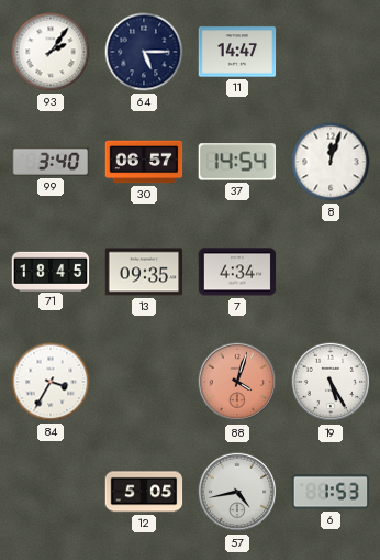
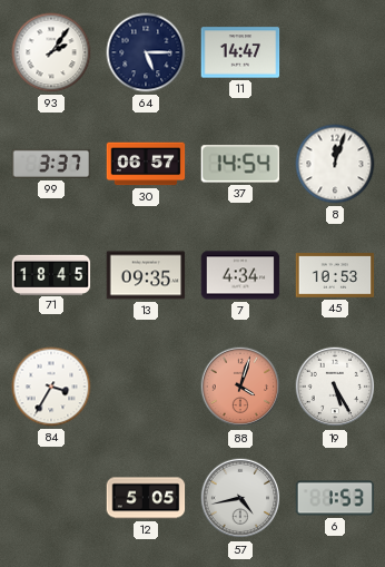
99: 3:40 -> 3:37
45: none -> 10:53
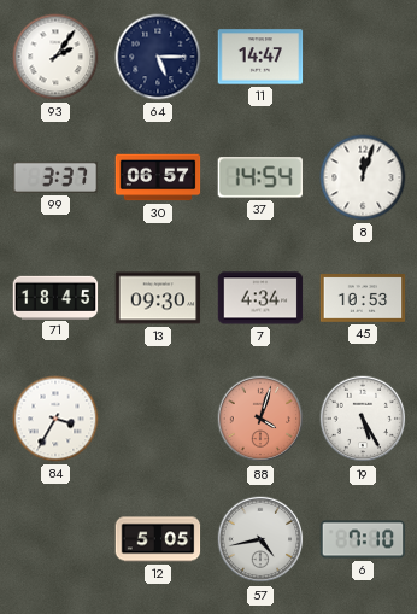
13: 09:35 -> 09:30
6: 1:53 -> 7:10
